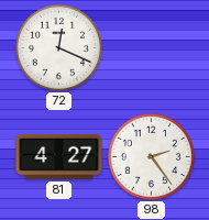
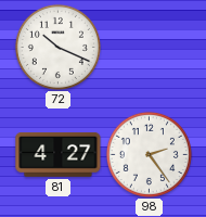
72: 12:19 -> 10:19
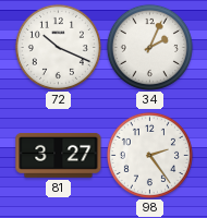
34: none -> 2:04
81: 4:27 -> 3:27
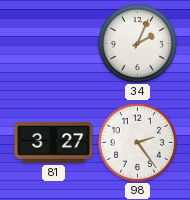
72: 10:19 -> none
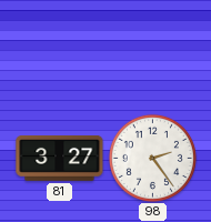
34: 2:04 -> none
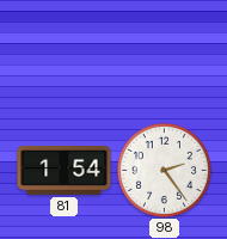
81: 3:27 -> 1:54
